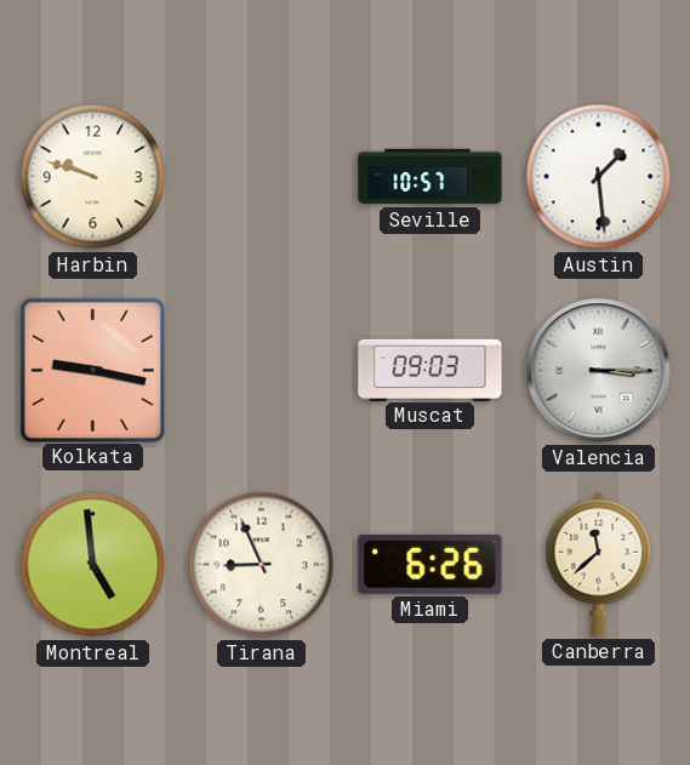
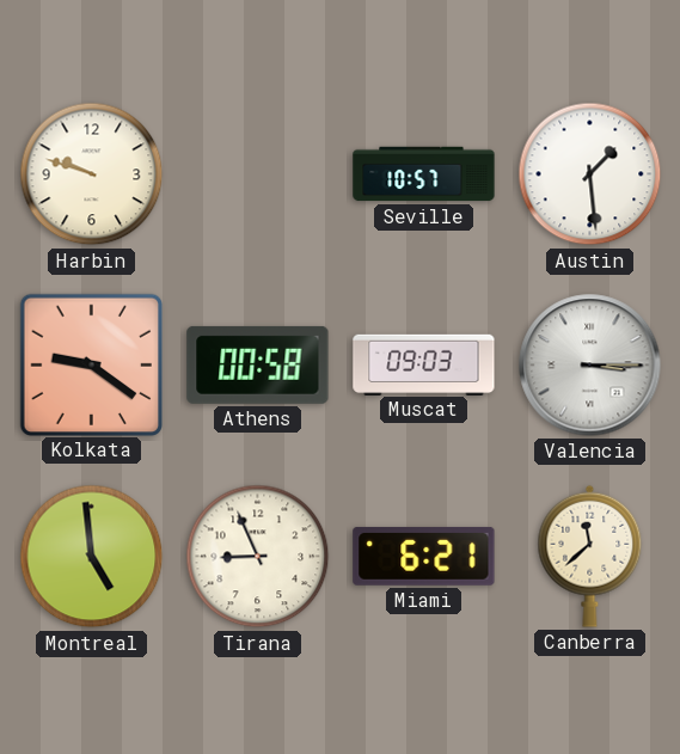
Kolkata: 9:17 -> 9:21
Athens: none -> 00:58
Miami: 6:26 -> 6:21
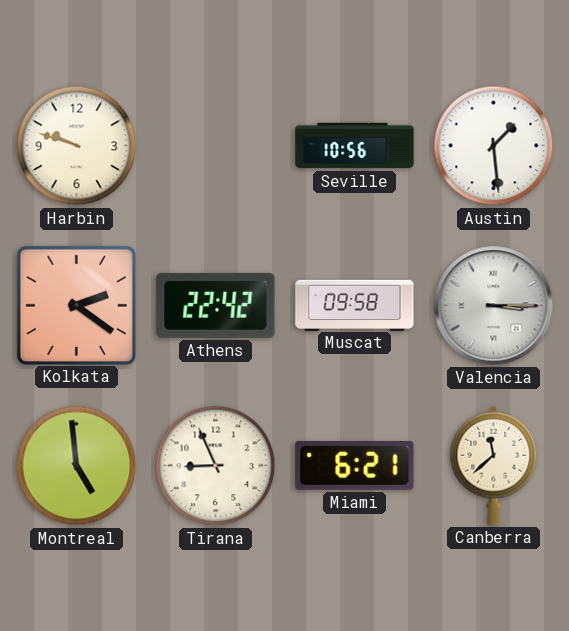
Seville: 10:57 -> 10:56
Kolkata: 9:21 -> 2:21
Athens: 00:58 -> 22:42
Muscat: 09:03 -> 09:58
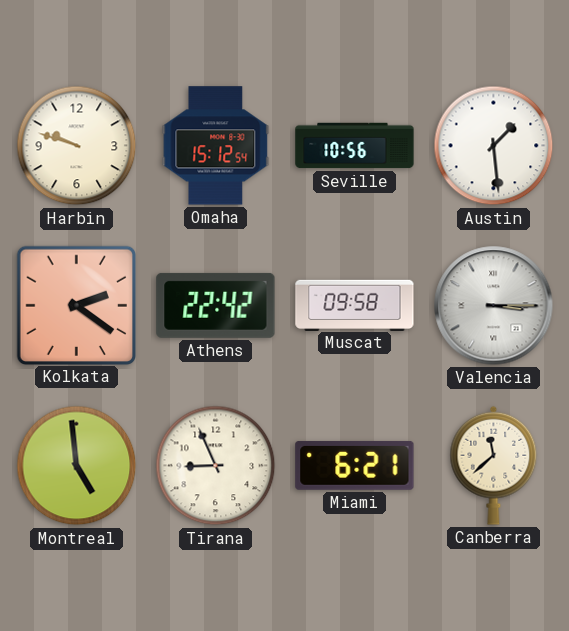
Omaha: none -> 15:12
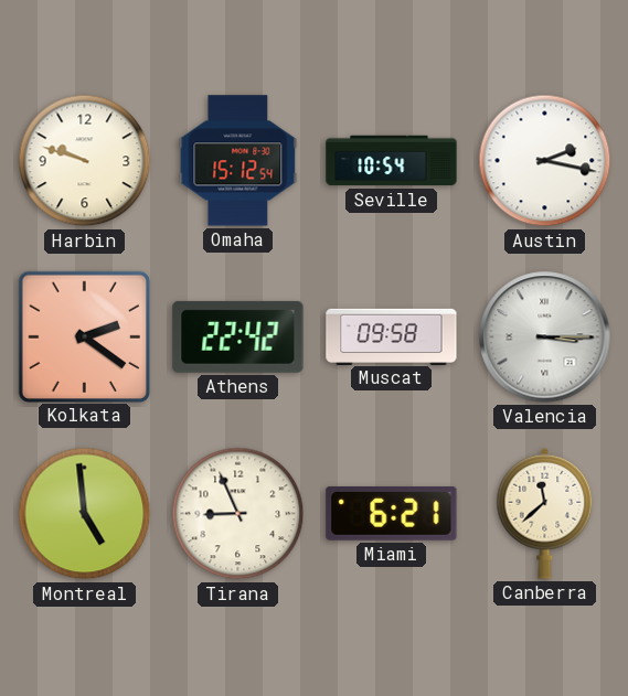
Seville: 10:56 -> 10:54
Austin: 1:29 -> 2:17
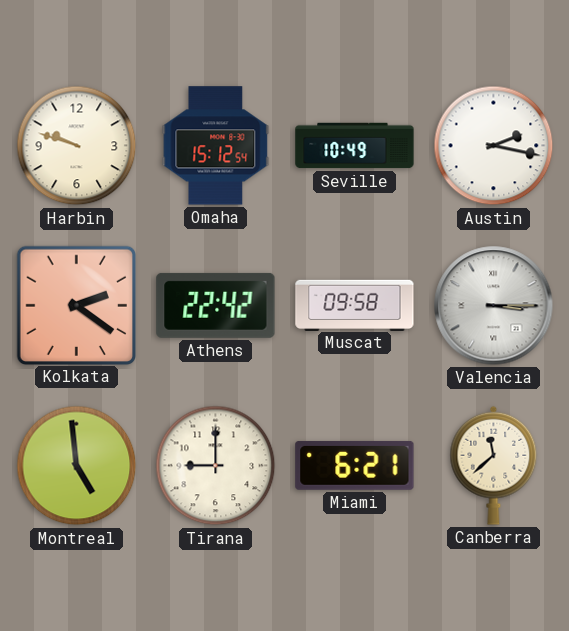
Seville: 10:54 -> 10:49
Tirana: 8:56 -> 9:00
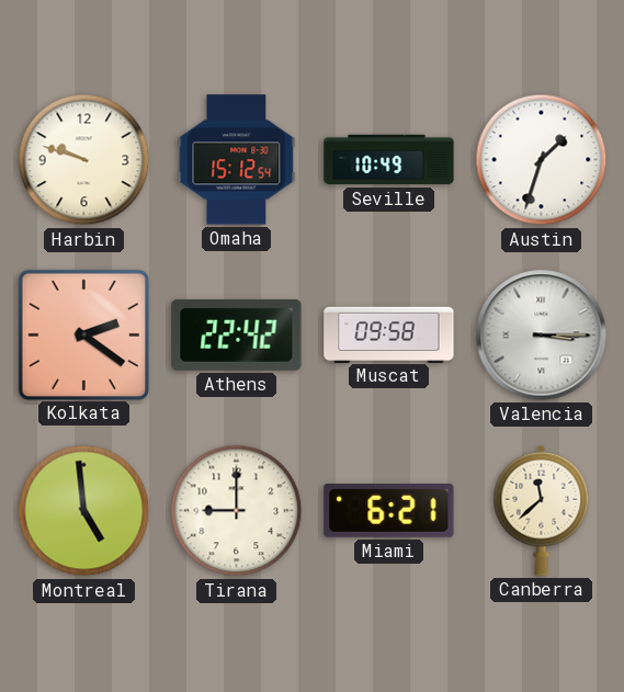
Austin: 2:17 -> 1:33
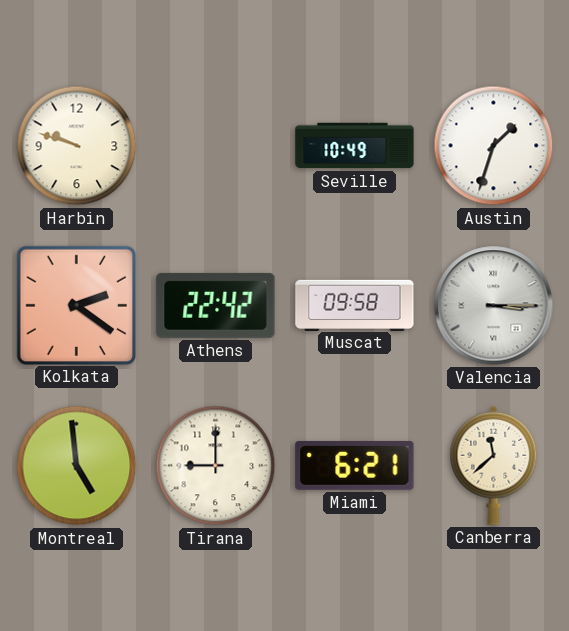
Omaha: 15:12 -> none
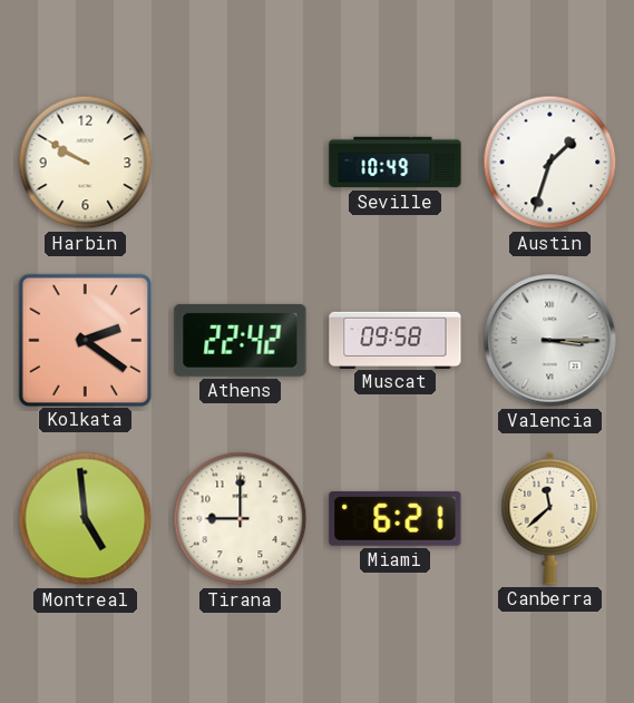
Harbin: 9:48 -> 9:50
